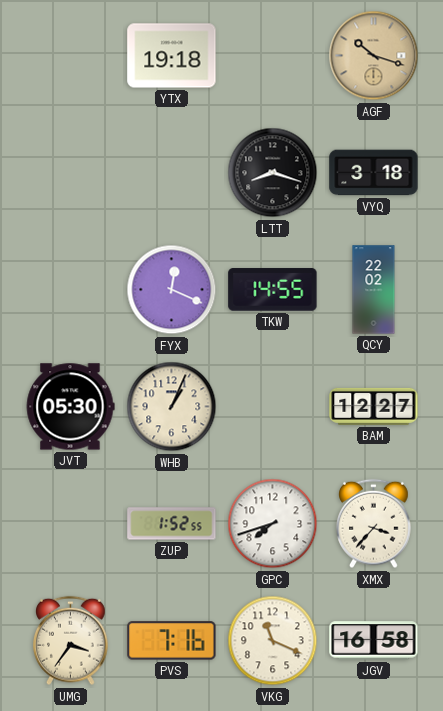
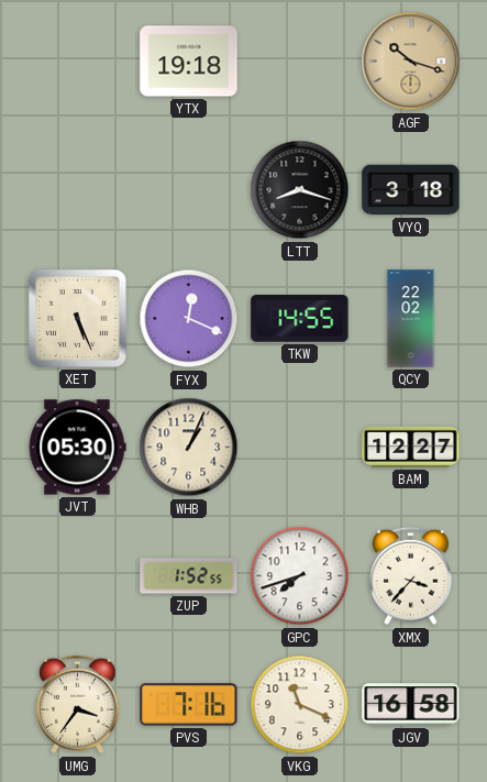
XET: none -> 5:26
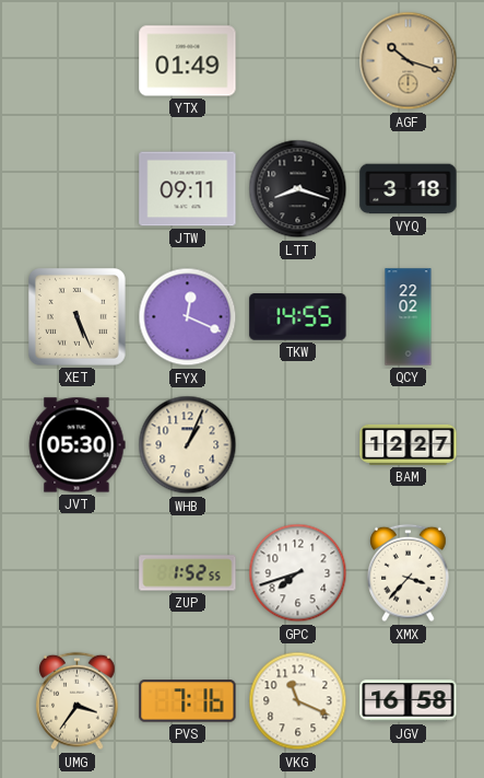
YTX: 19:18 -> 01:49
JTW: none -> 09:11
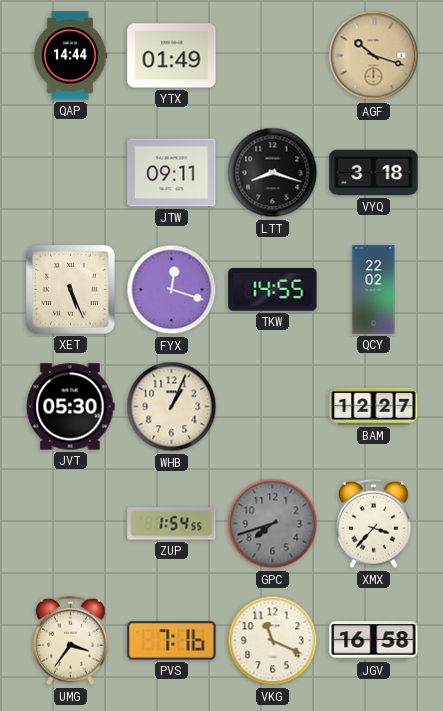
QAP: none -> 14:44
FYX: 12:19 -> 12:18
ZUP: 1:52 -> 1:54
GPC dial: white -> grey
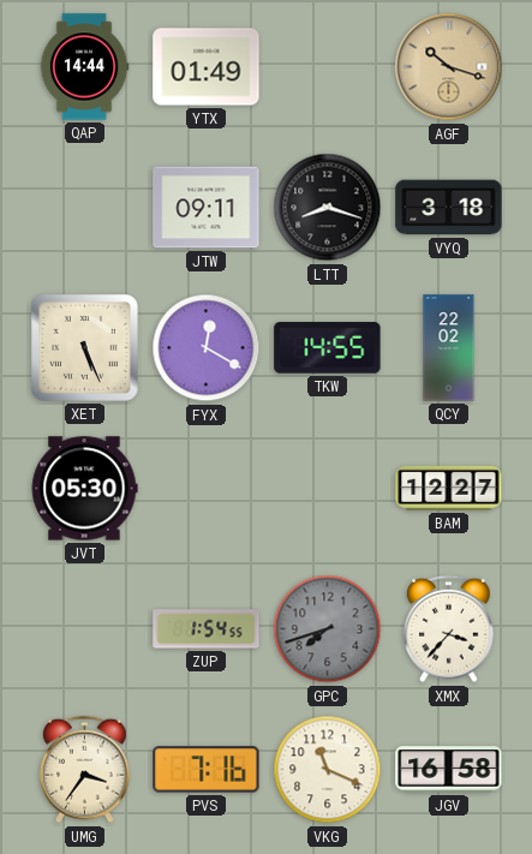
FYX: 12:18 -> 12:20
WHB: 1:04 -> none
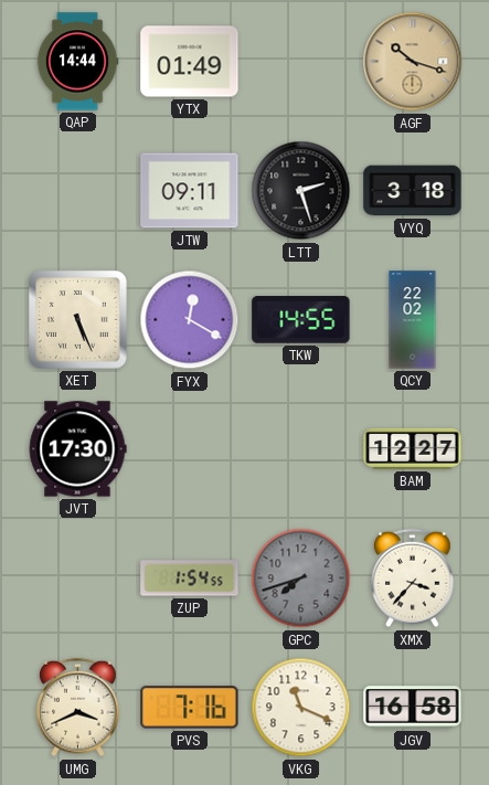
LTT: 8:18 -> 2:27
JVT: 05:30 -> 17:30
UMG: 3:36 -> 3:41
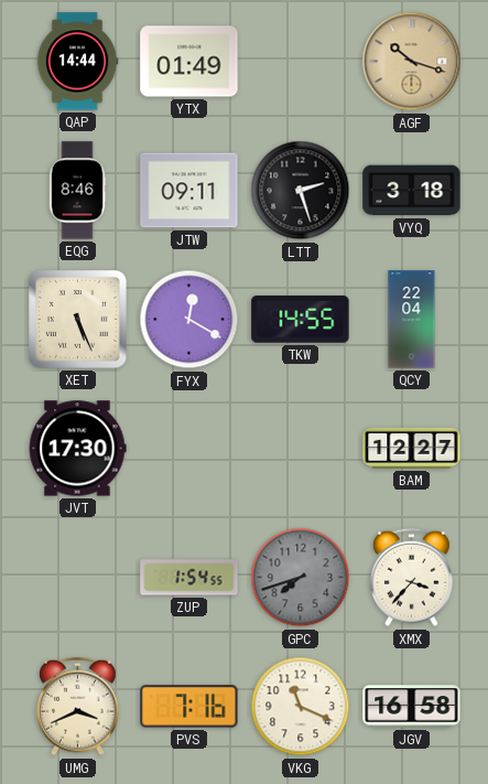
EQG: none -> 8:46
QCY: 22:02 -> 22:04
